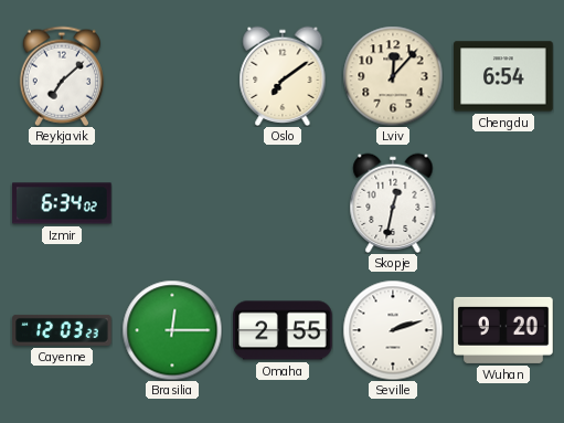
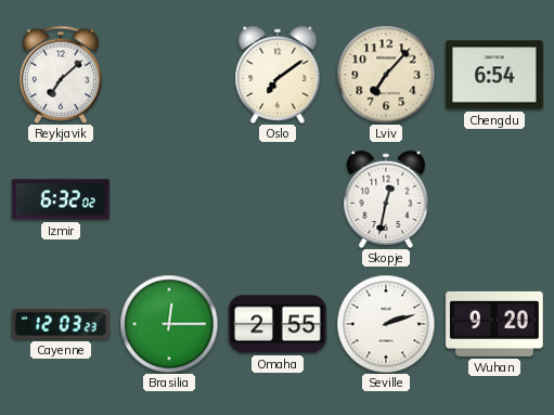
Lviv: 12:07 -> 7:07
Izmir: 6:34 -> 6:32
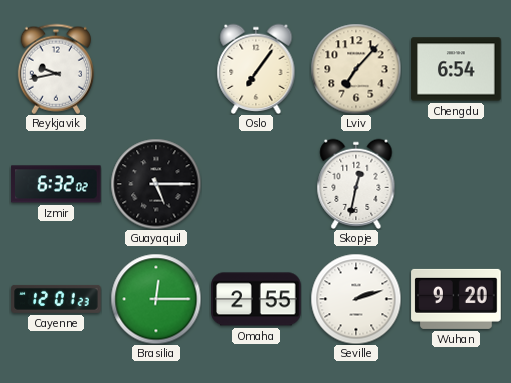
Reykjavik: 7:08 -> 9:43
Oslo: 7:09 -> 7:06
Guayaquil: none -> 5:15
Cayenne: 12:03 -> 12:01
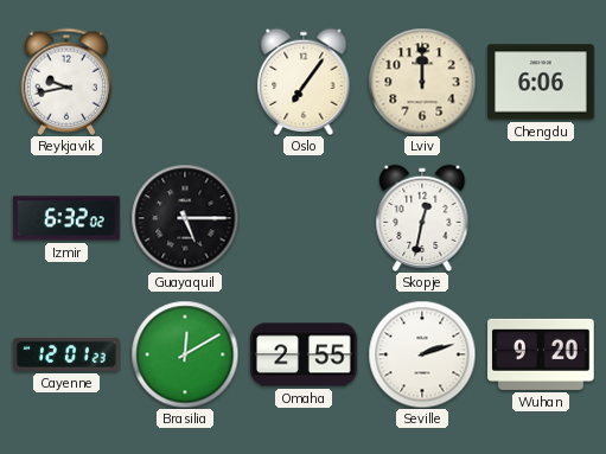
Lviv: 7:07 -> 12:00
Chengdu: 6:54 -> 6:06
Brasilia: 12:15 -> 12:10
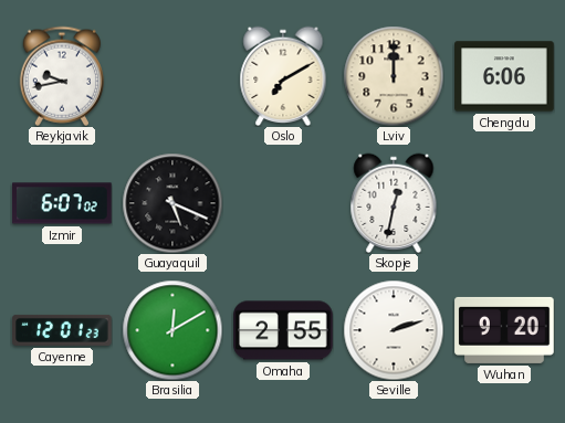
Oslo: 7:06 -> 7:10
Izmir: 6:32 -> 6:07
Guayaquil: 5:15 -> 5:19
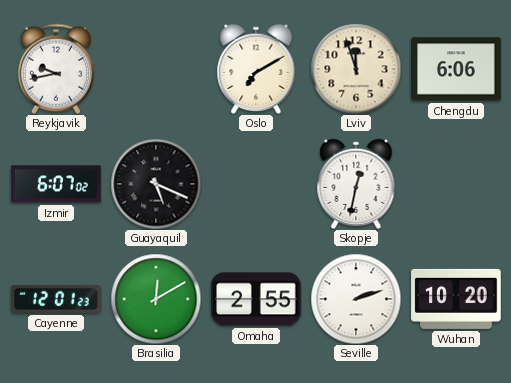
Lviv: 12:00 -> 11:57
Wuhan: 9:20 -> 10:20
